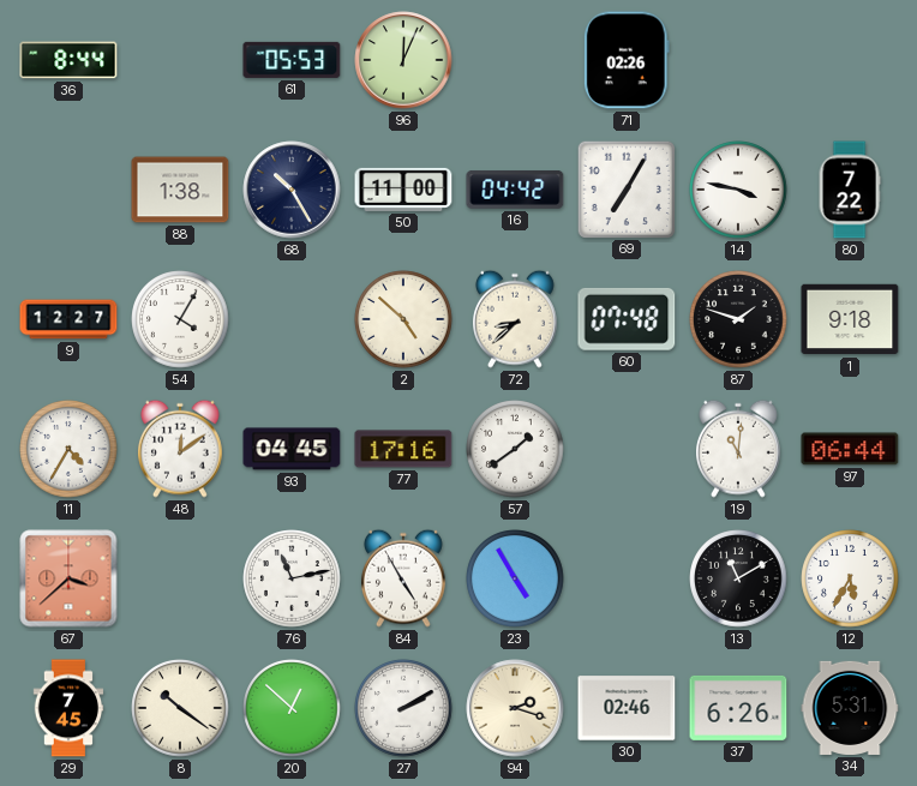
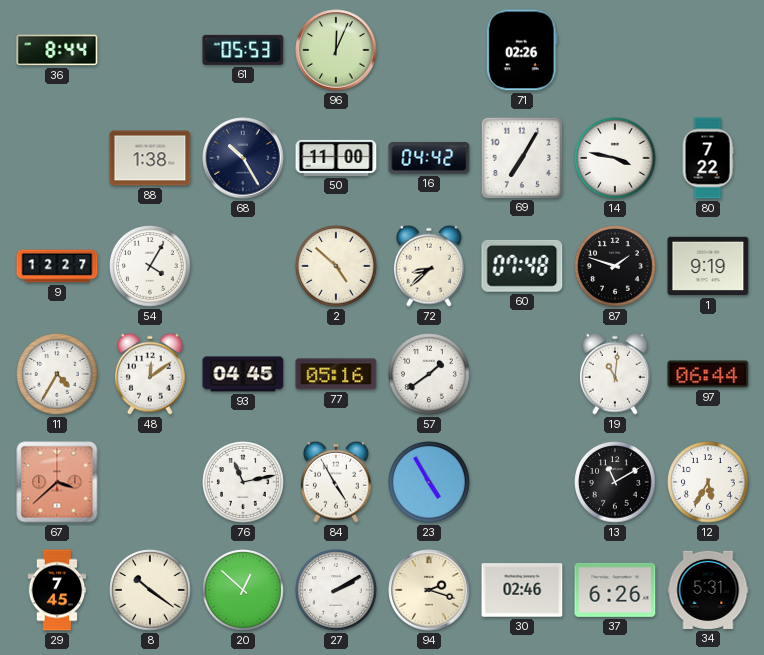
1: 9:18 -> 9:19
77: 17:16 -> 05:16
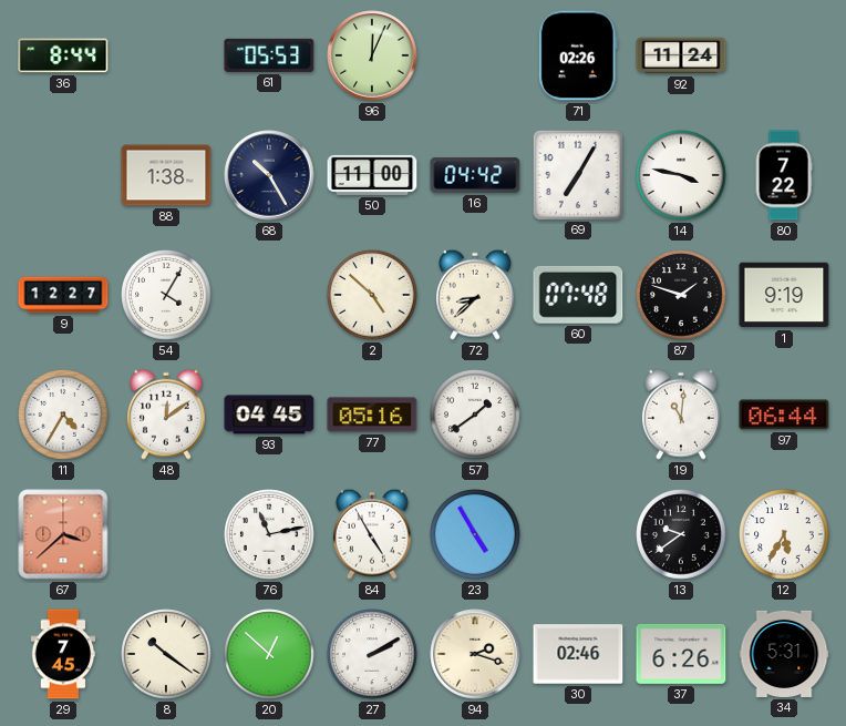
92: none -> 11:24
13: 11:10 -> 9:39
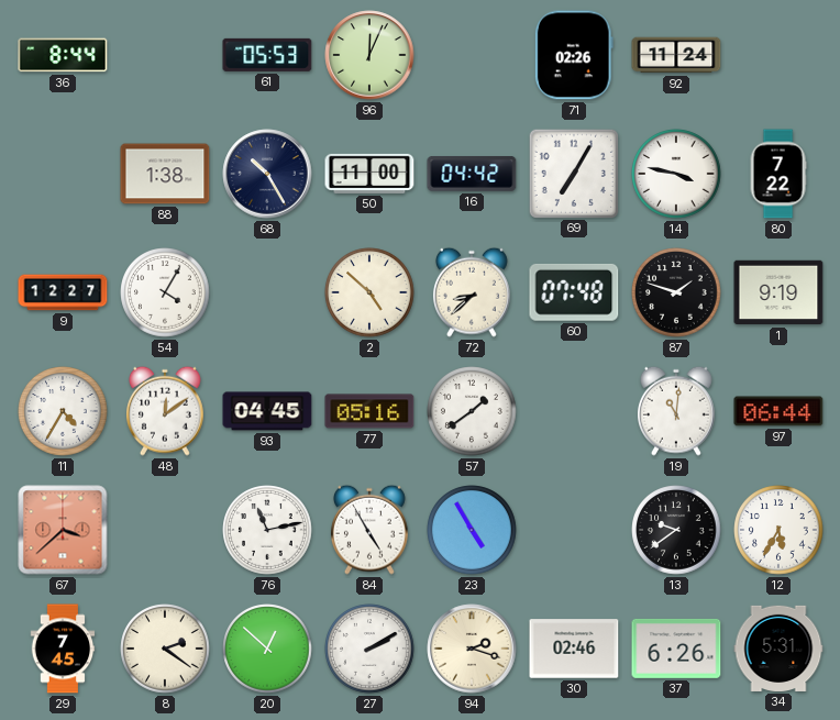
8: 10:21 -> 2:21
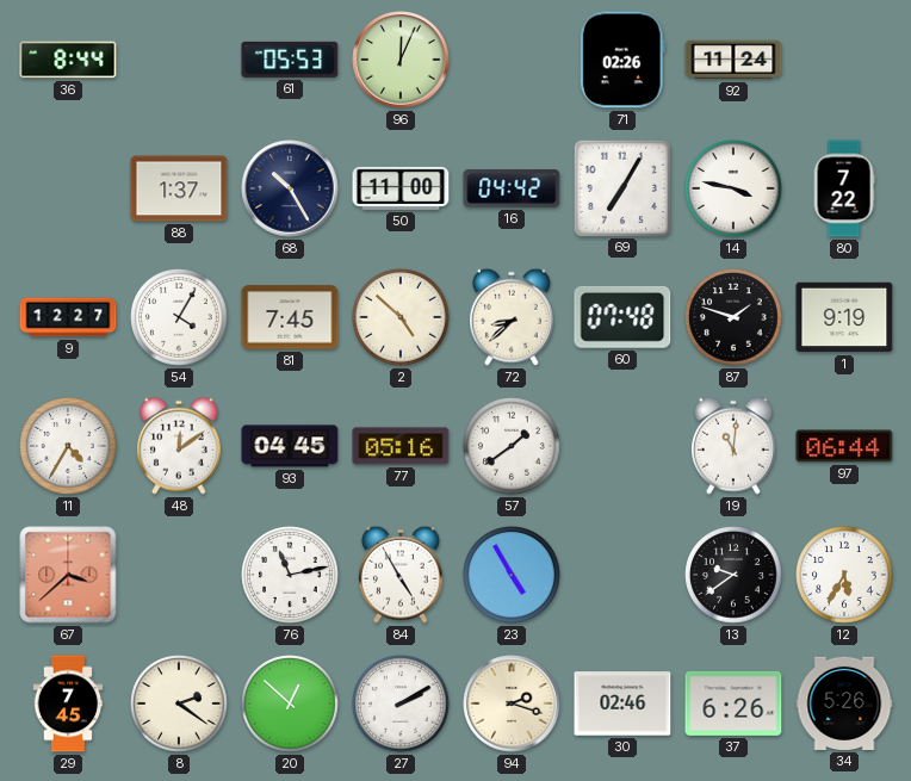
88: 1:38 -> 1:37
81: none -> 7:45
34: 5:31 -> 5:26
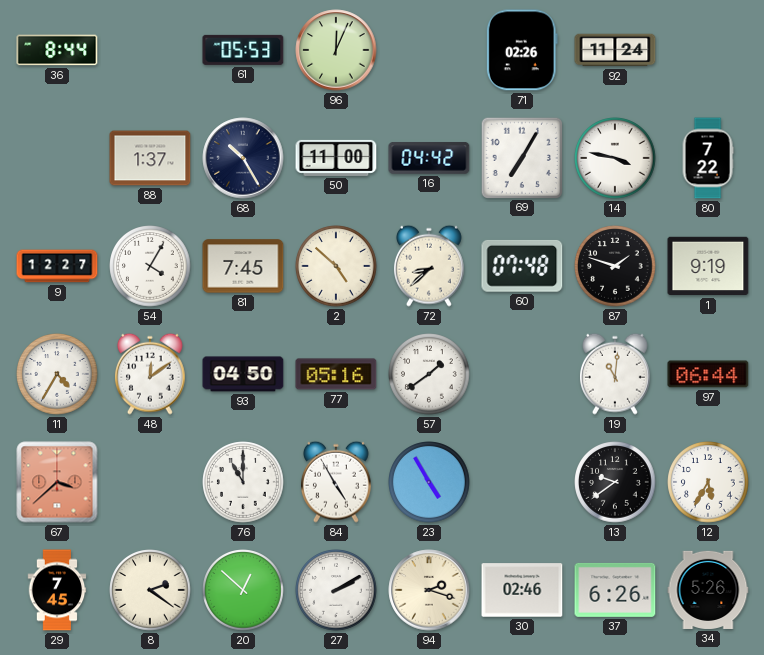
93: 04:45 -> 04:50
76: 11:13 -> 11:00
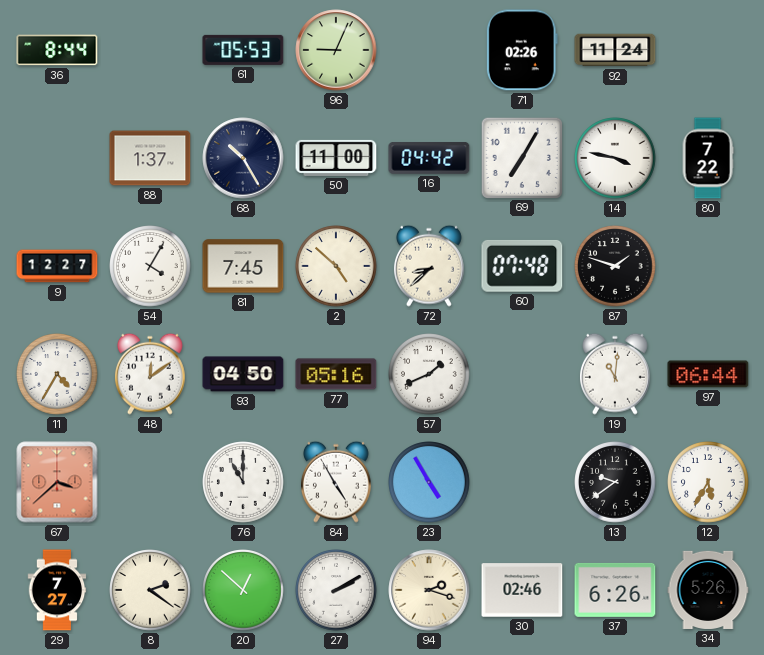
96: 12:04 -> 9:04
1: 9:19 -> none
57: 1:39 -> 1:41
29: 7:45 -> 7:27
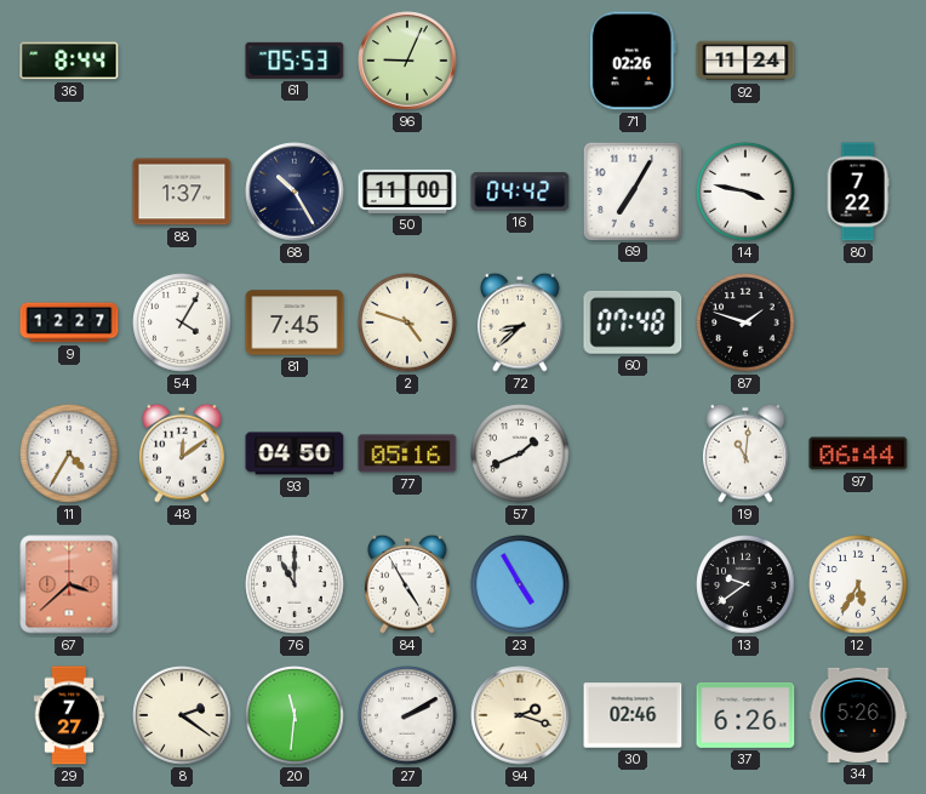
2: 4:52 -> 4:48
20: 12:52 -> 11:31
